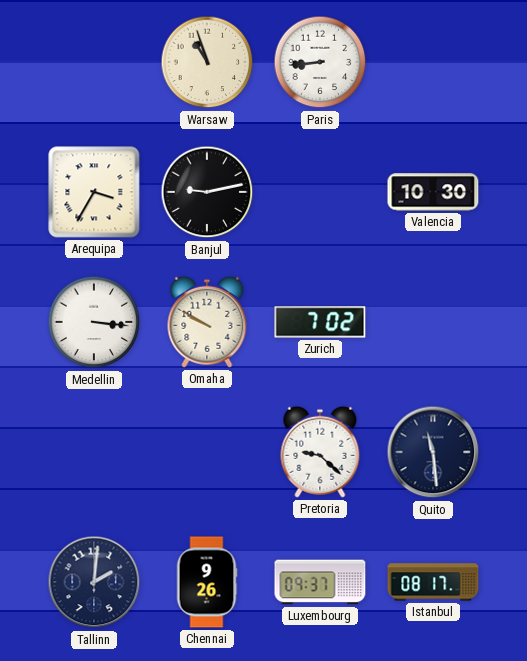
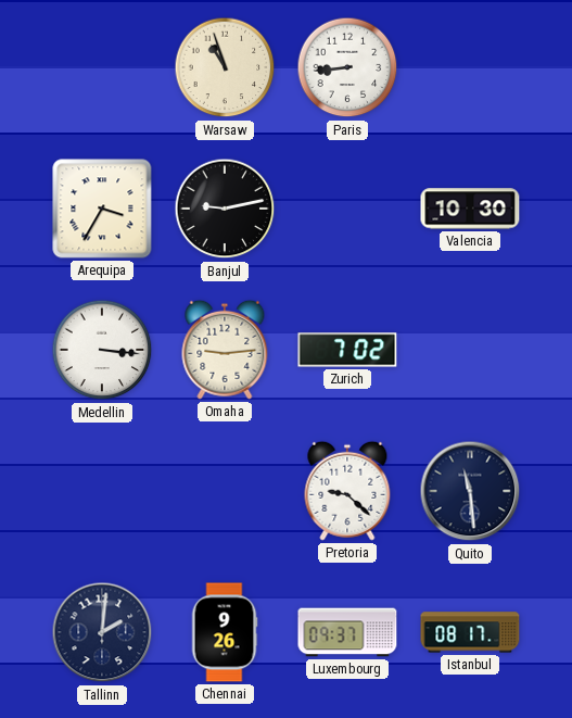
Omaha: 9:50 -> 9:14
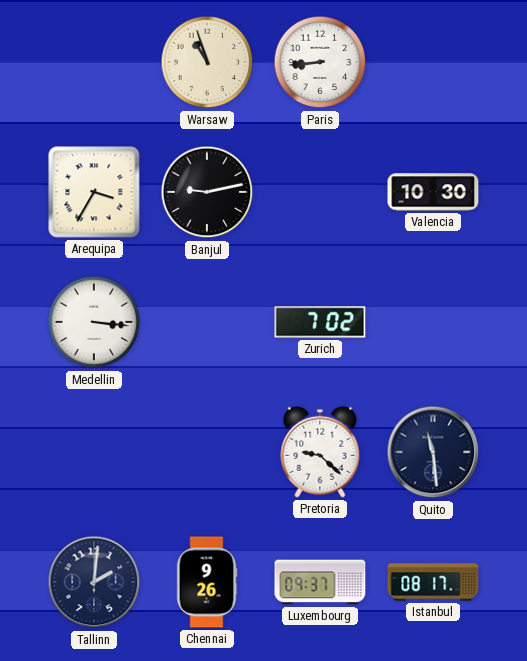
Omaha: 9:14 -> none
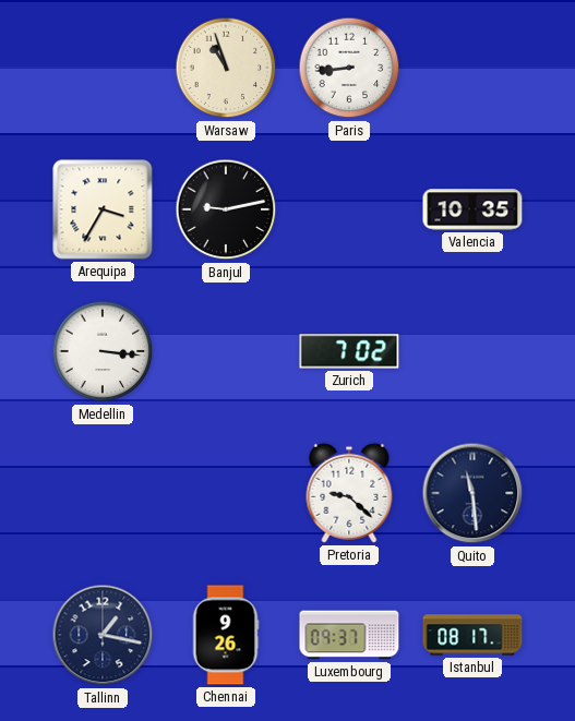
Valencia: 10:30 -> 10:35
Tallinn: 2:01 -> 1:17
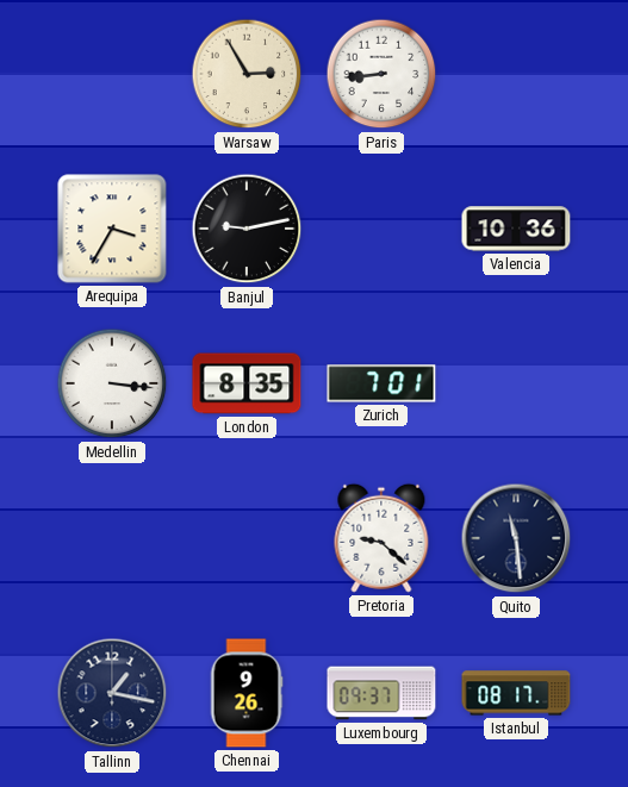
Warsaw: 10:57 -> 2:55
Valencia: 10:35 -> 10:36
London: none -> 8:35
Zurich: 7:02 -> 7:01
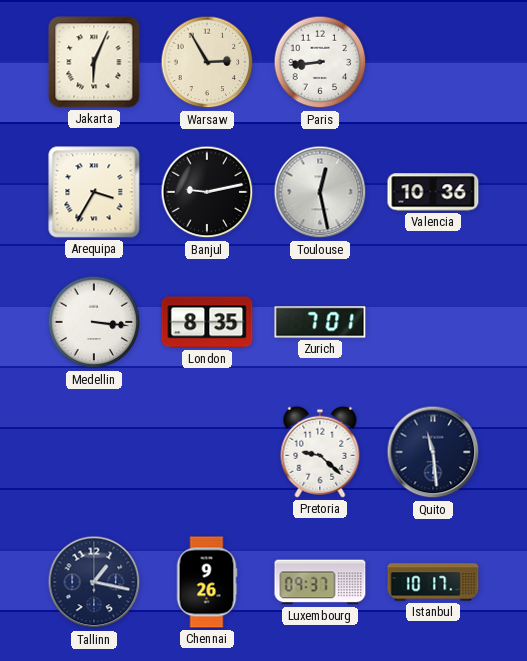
Jakarta: none -> 6:04
Toulouse: none -> 12:28
Istanbul: 08:17 -> 10:17
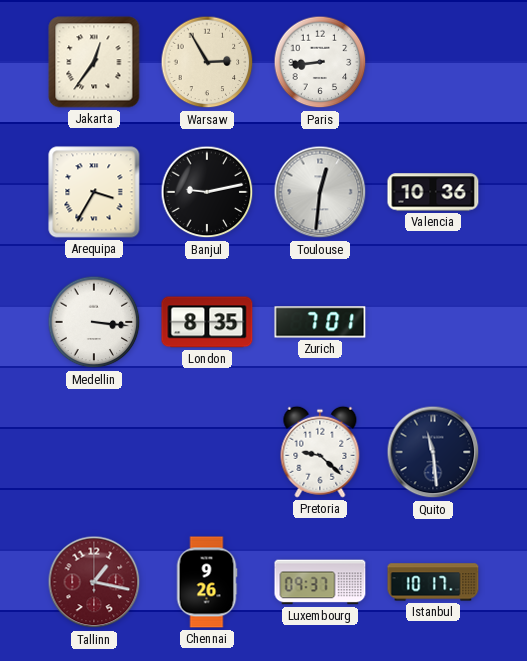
Jakarta: 6:04 -> 12:36
Toulouse: 12:28 -> 12:31
Tallinn dial: navy -> burgundy
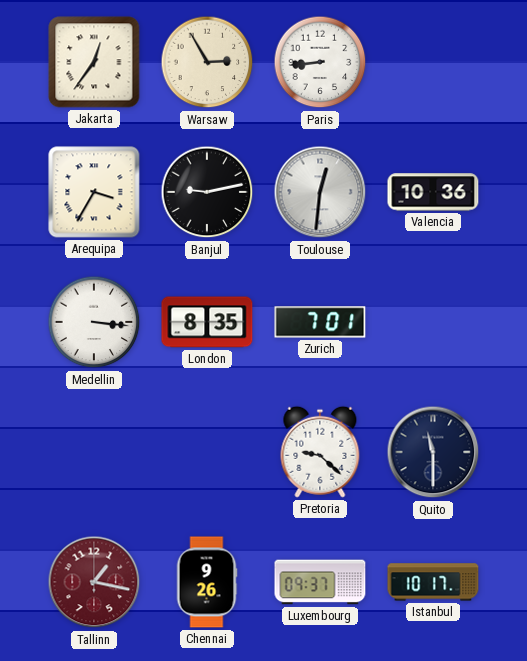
Quito: 11:29 -> 11:30
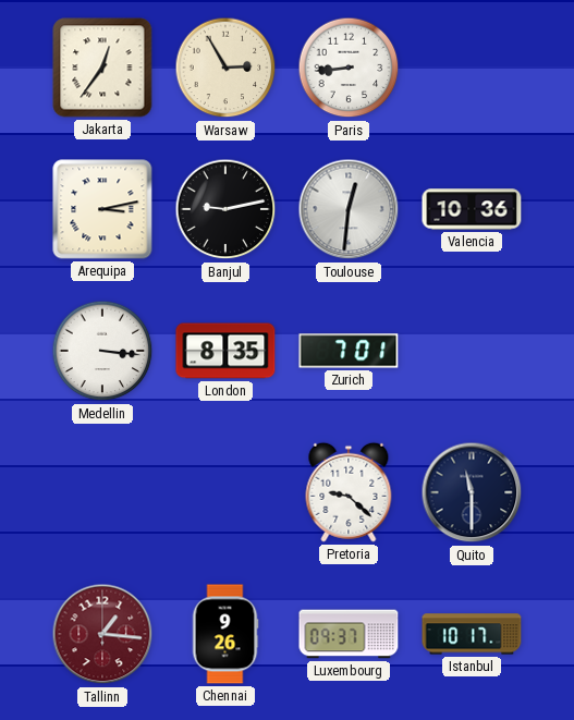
Arequipa: 3:35 -> 3:13
Tallinn: 1:17 -> 1:16
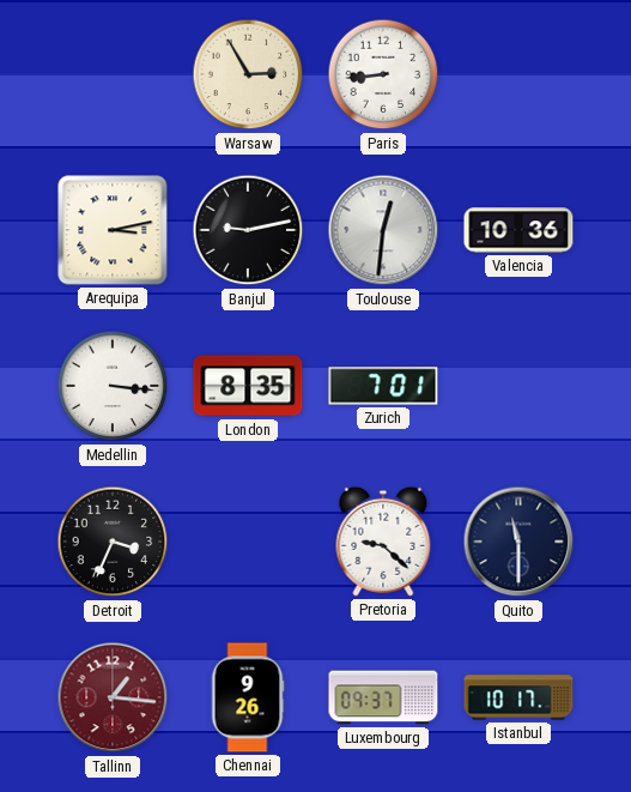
Jakarta: 12:36 -> none
Detroit: none -> 3:34
